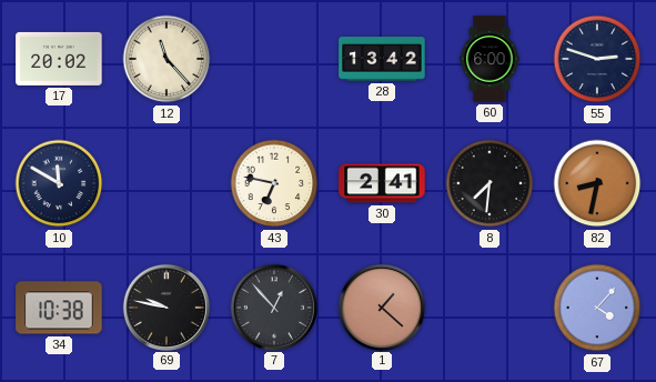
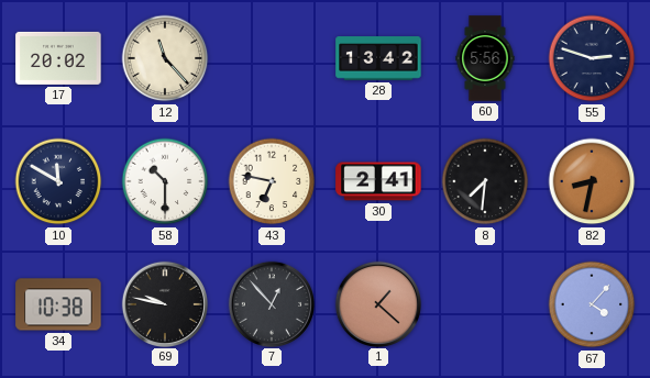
60: 6:00 -> 5:56
58: none -> 10:30
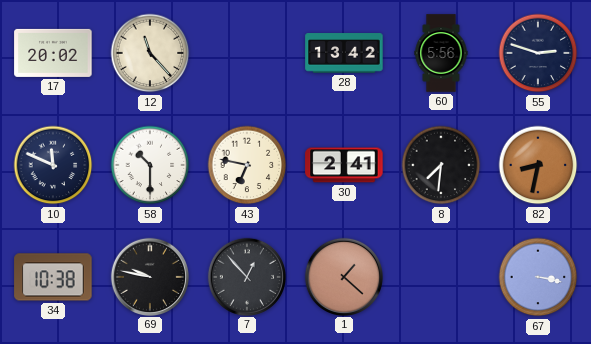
10: 11:50 -> 11:49
67: 4:07 -> 3:17
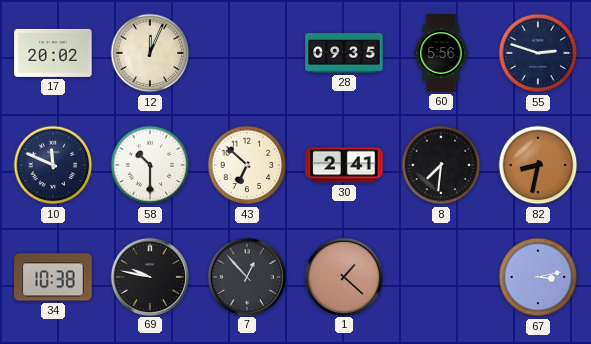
12: 11:23 -> 12:04
28: 13:42 -> 09:35
43: 6:47 -> 6:52
67: 3:17 -> 3:13
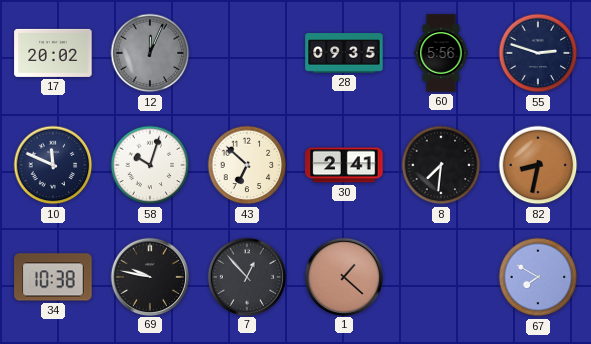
12 dial: cream -> grey
58: 10:30 -> 10:03
67: 3:13 -> 7:50
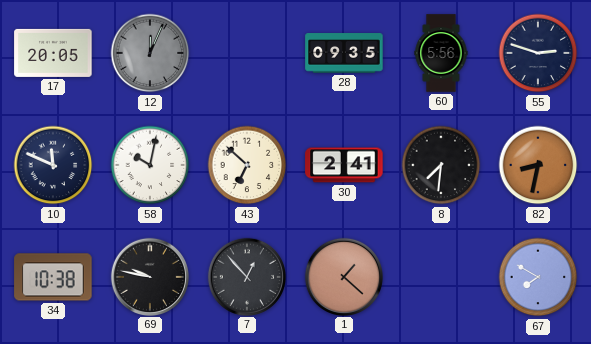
17: 20:02 -> 20:05
58: 10:03 -> 10:02
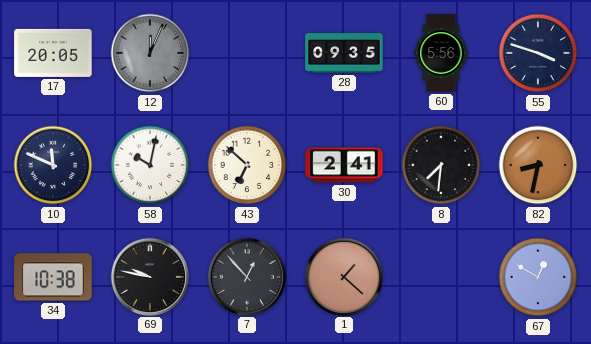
55: 2:48 -> 3:48
67: 7:50 -> 12:50
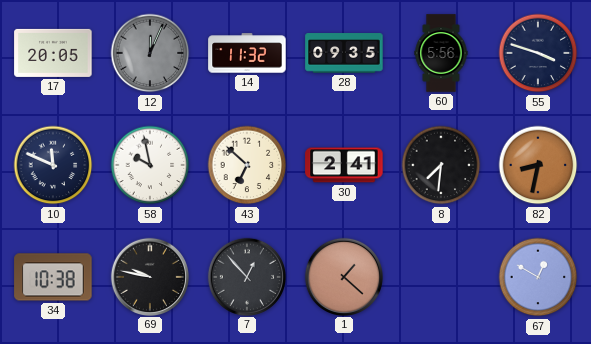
14: none -> 11:32
58: 10:02 -> 9:58
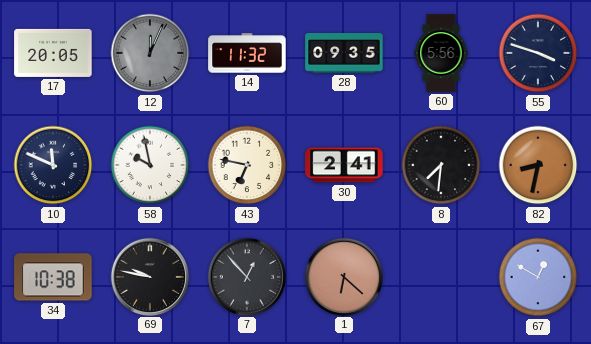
43: 6:52 -> 6:47
1: 1:22 -> 6:22
